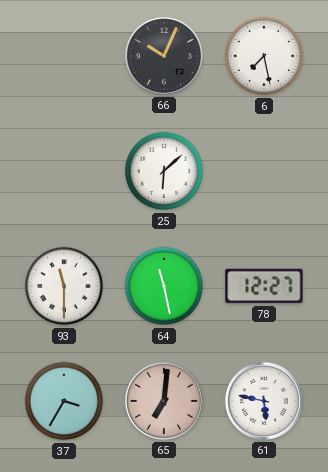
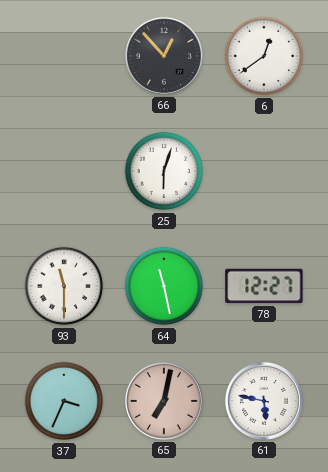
66: 10:04 -> 12:53
6: 7:28 -> 12:39
25: 6:08 -> 6:03
37: 3:35 -> 3:34
65: 7:01 -> 7:02
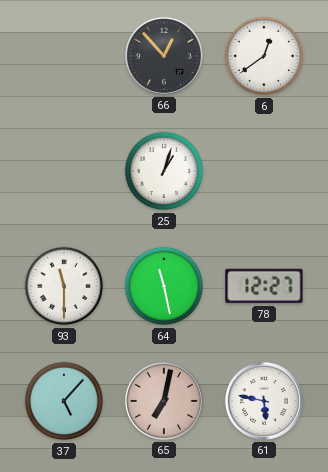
25: 6:03 -> 1:03
37: 3:34 -> 5:07
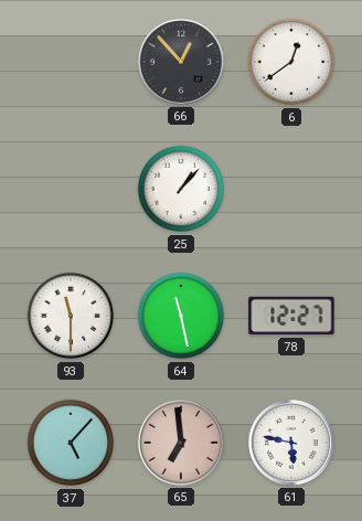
25: 1:03 -> 1:07
65: 7:02 -> 6:59
